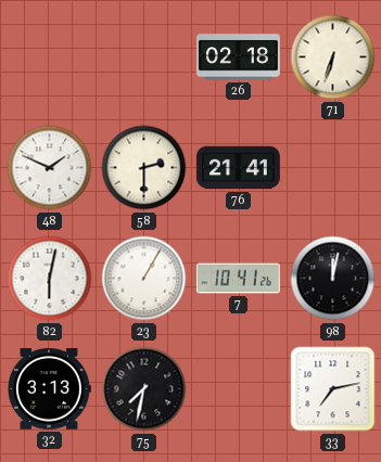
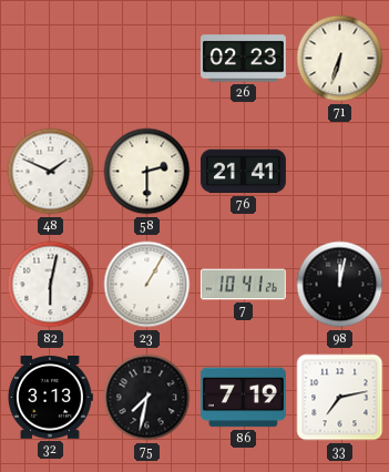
26: 02:18 -> 02:23
86: none -> 7:19
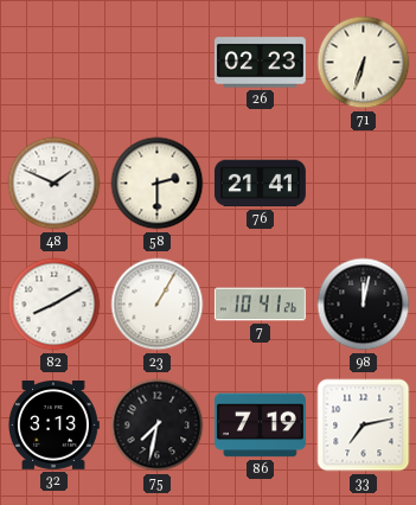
82: 6:02 -> 8:10
